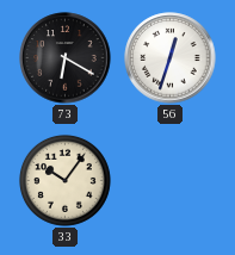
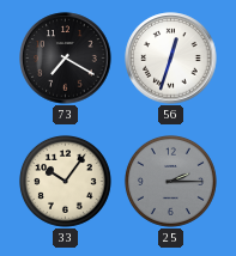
73: 6:20 -> 7:20
25: none -> 2:15
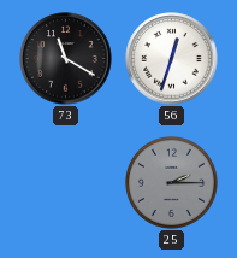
73: 7:20 -> 11:20
33: 10:06 -> none
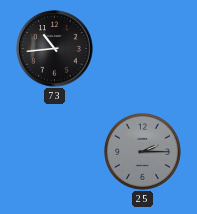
73: 11:20 -> 10:44
56: 12:33 -> none
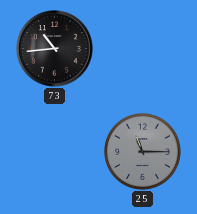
25: 2:15 -> 11:15
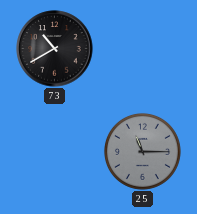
73: 10:44 -> 10:40
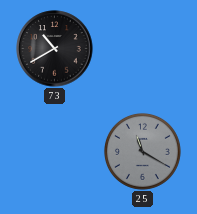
25: 11:15 -> 11:20
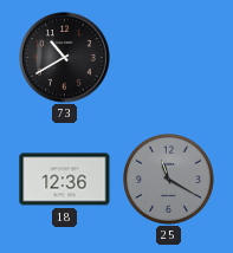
18: none -> 12:36
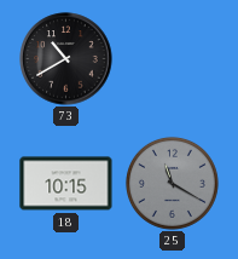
18: 12:36 -> 10:15
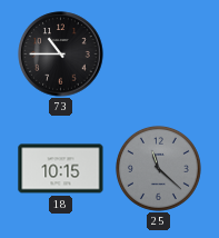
73: 10:40 -> 10:45
25: 11:20 -> 11:22
